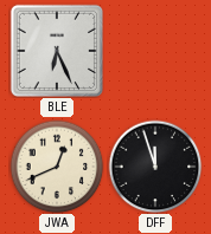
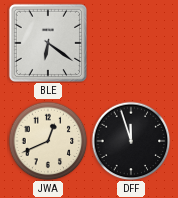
BLE: 6:26 -> 6:21
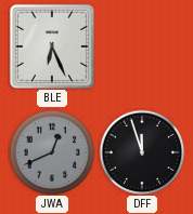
BLE: 6:21 -> 6:26
JWA dial: cream -> grey
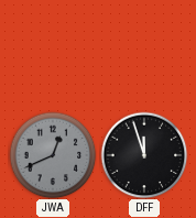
BLE: 6:26 -> none
